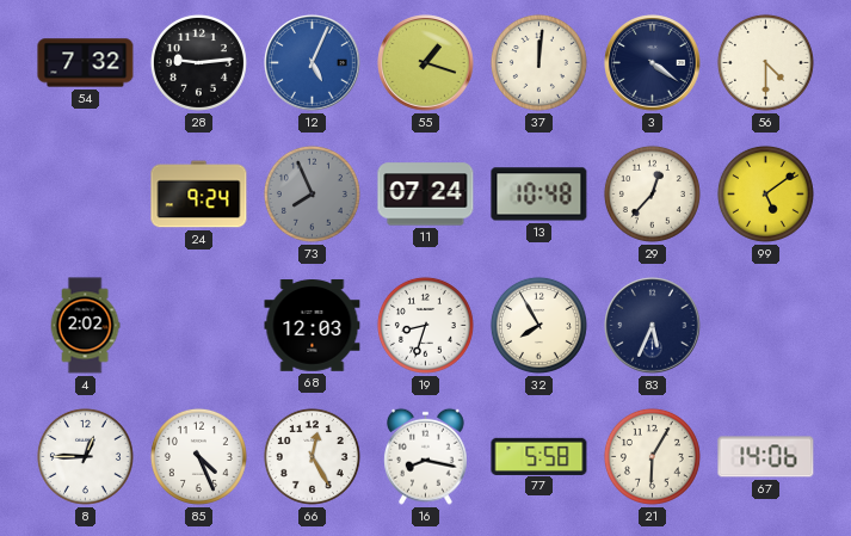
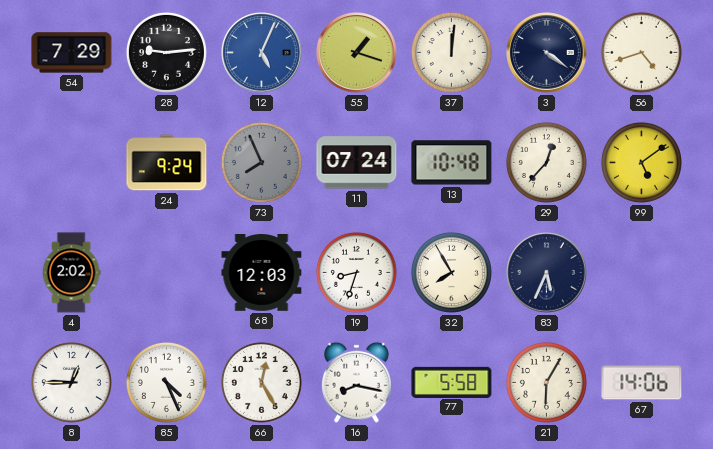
54: 7:32 -> 7:29
56: 4:30 -> 4:42
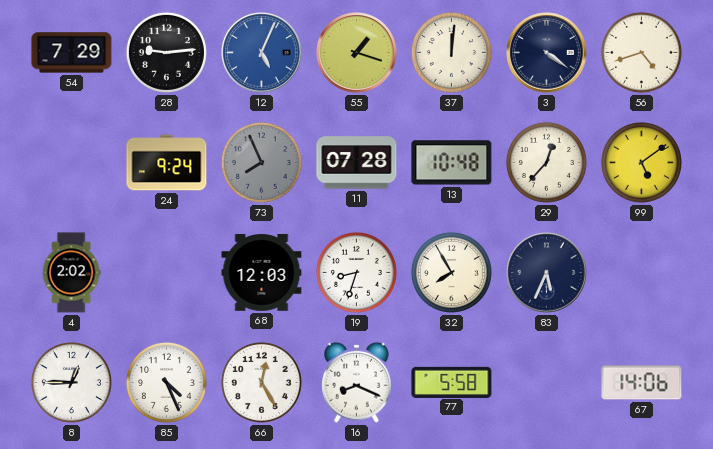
11: 07:24 -> 07:28
16: 8:17 -> 8:19
21: 6:05 -> none
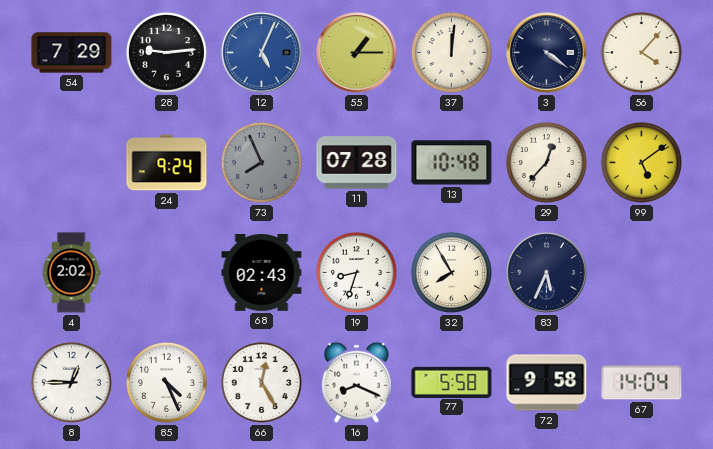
55: 1:18 -> 1:15
56: 4:42 -> 4:07
68: 12:03 -> 02:43
72: none -> 9:58
67: 14:06 -> 14:04
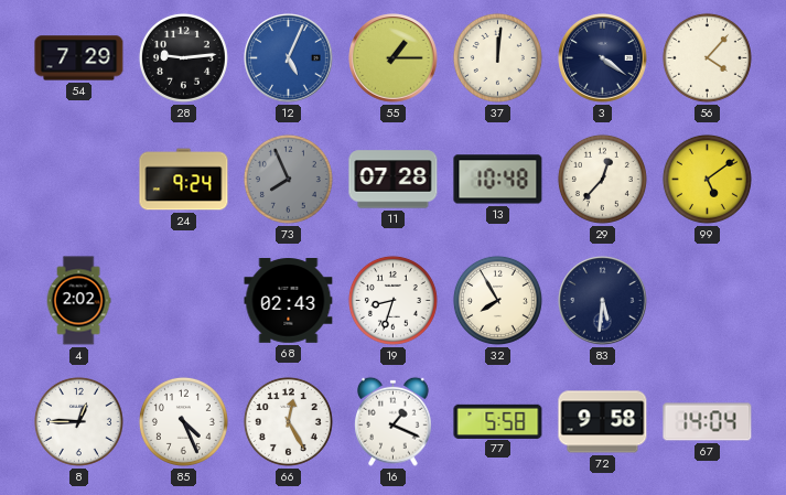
83: 5:34 -> 5:31
16: 8:19 -> 1:19
